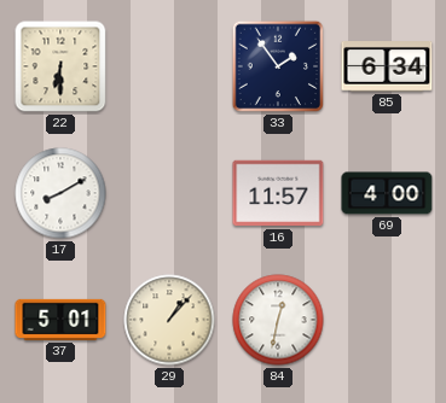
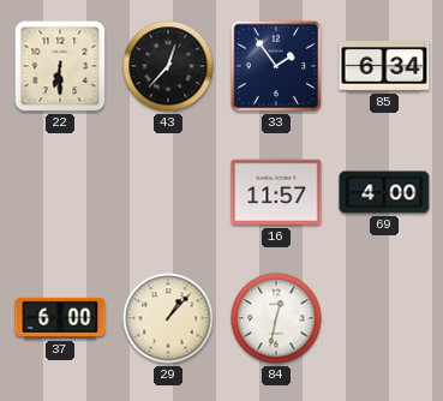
43: none -> 12:37
17: 8:10 -> none
37: 5:01 -> 6:00
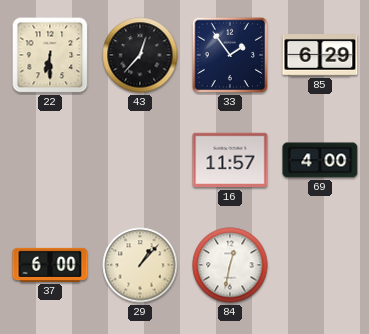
85: 6:34 -> 6:29
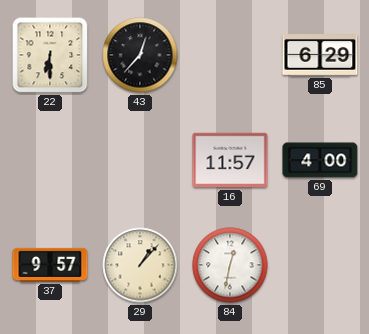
33: 1:54 -> none
37: 6:00 -> 9:57
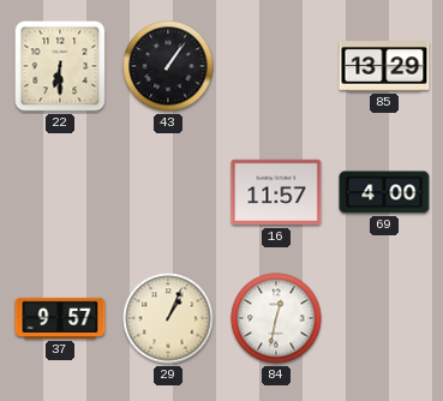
43: 12:37 -> 1:06
85: 6:29 -> 13:29
29: 1:07 -> 1:04
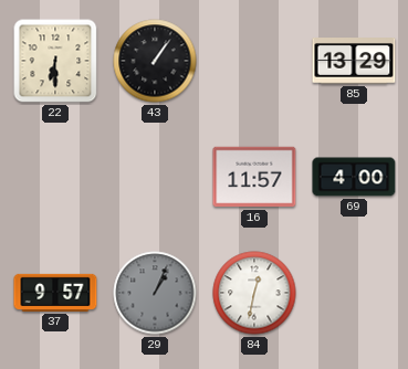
29 dial: cream -> grey
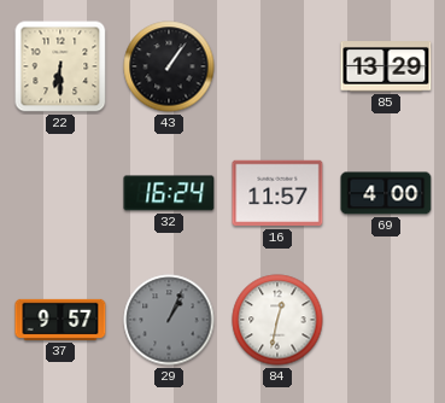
32: none -> 16:24
